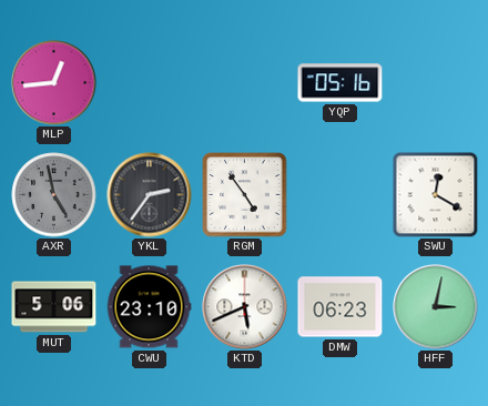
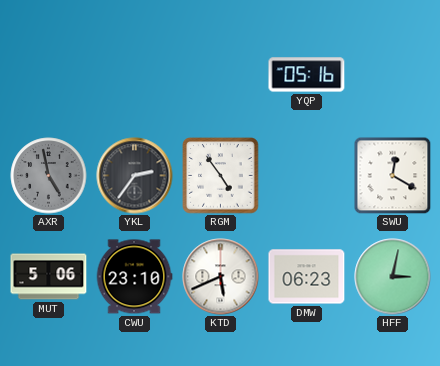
MLP: 12:44 -> none
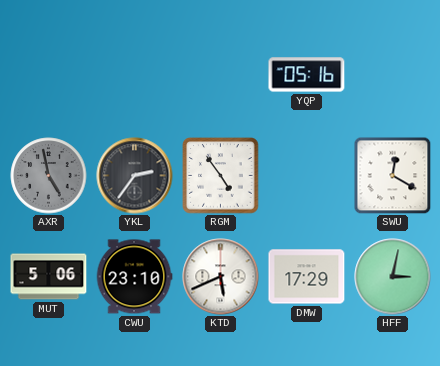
DMW: 06:23 -> 17:29
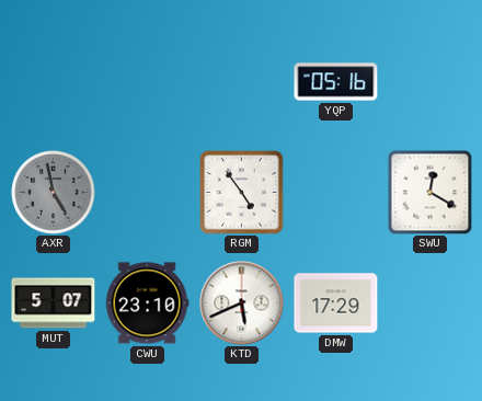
YKL: 2:36 -> none
MUT: 5:06 -> 5:07
HFF: 3:02 -> none
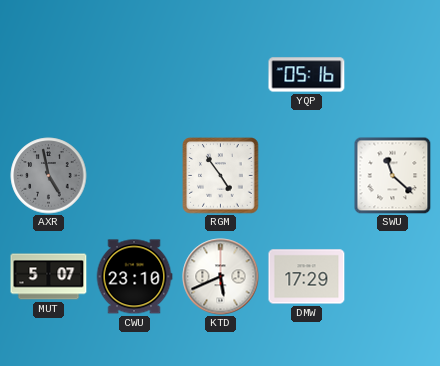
SWU: 12:20 -> 11:22
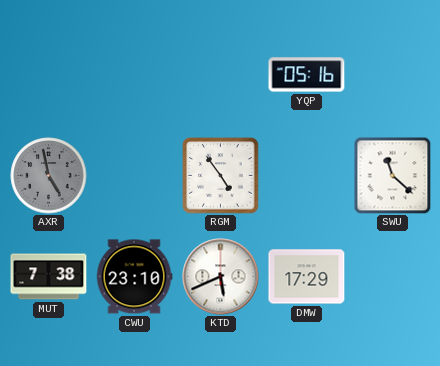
MUT: 5:07 -> 7:38
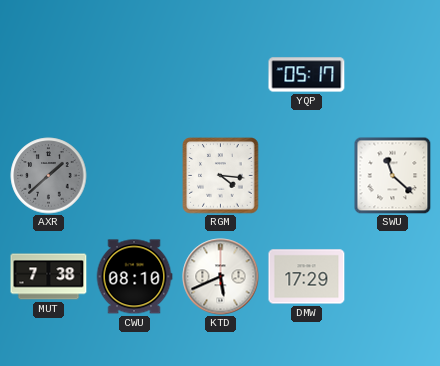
YQP: 05:16 -> 05:17
AXR: 4:58 -> 1:38
RGM: 4:54 -> 4:16
CWU: 23:10 -> 08:10
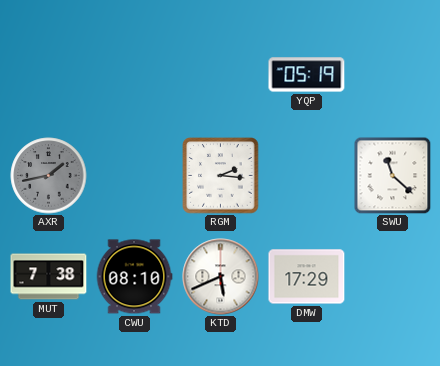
YQP: 05:17 -> 05:19
AXR: 1:38 -> 1:43
RGM: 4:16 -> 2:16
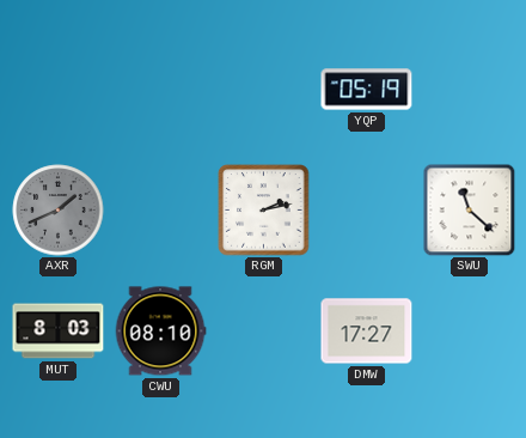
AXR: 1:43 -> 1:41
RGM: 2:16 -> 2:13
MUT: 7:38 -> 8:03
KTD: 5:41 -> none
DMW: 17:29 -> 17:27
